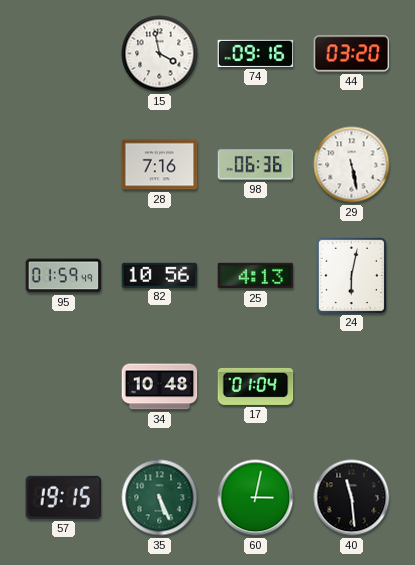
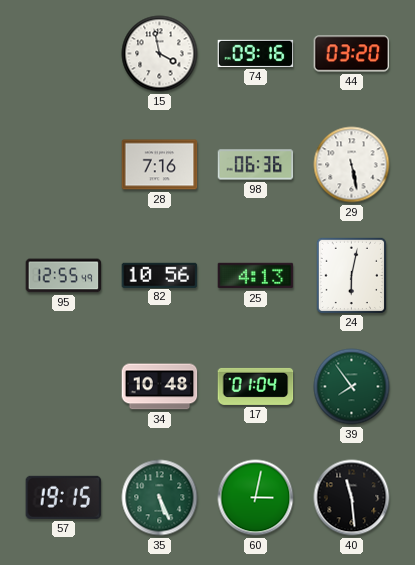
95: 01:59 -> 12:55
39: none -> 7:54
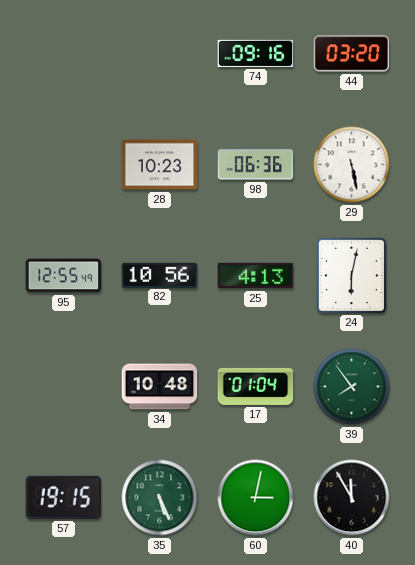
15: 3:58 -> none
28: 7:16 -> 10:23
40: 11:29 -> 11:55
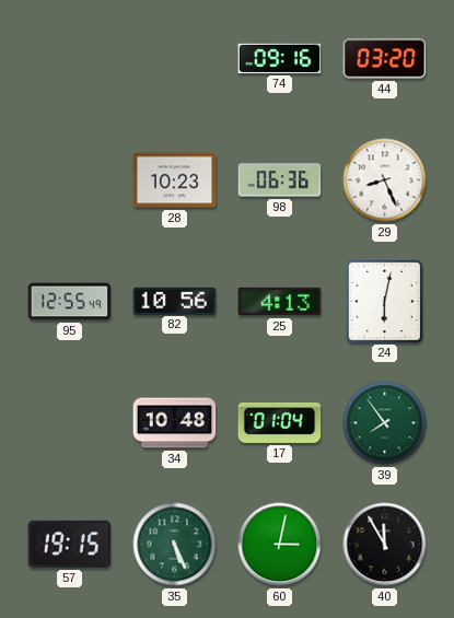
29: 5:28 -> 8:26
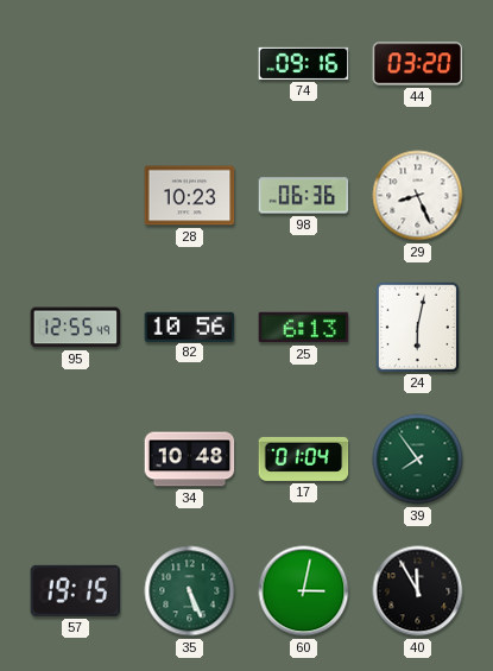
25: 4:13 -> 6:13
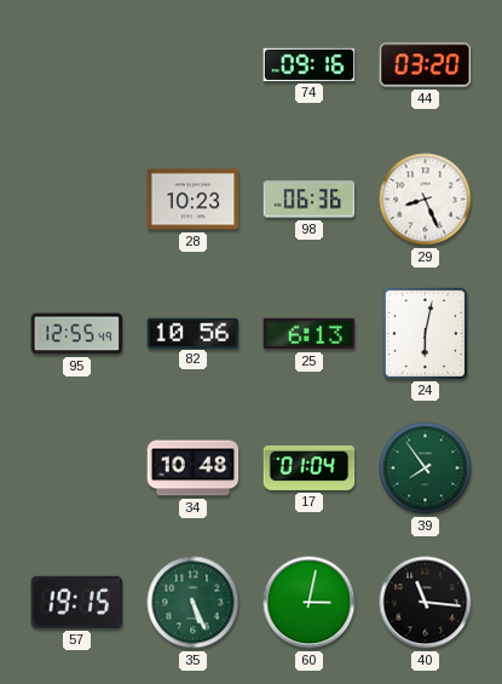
40: 11:55 -> 11:16
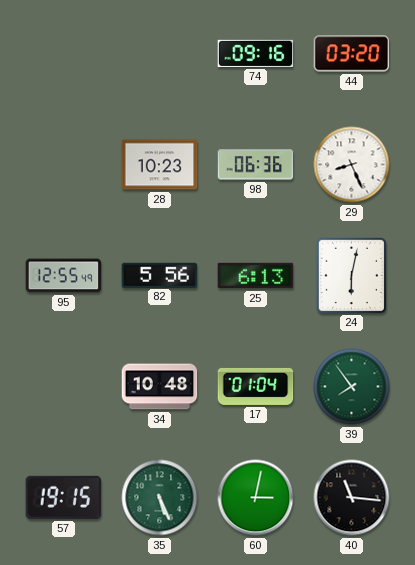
82: 10:56 -> 5:56
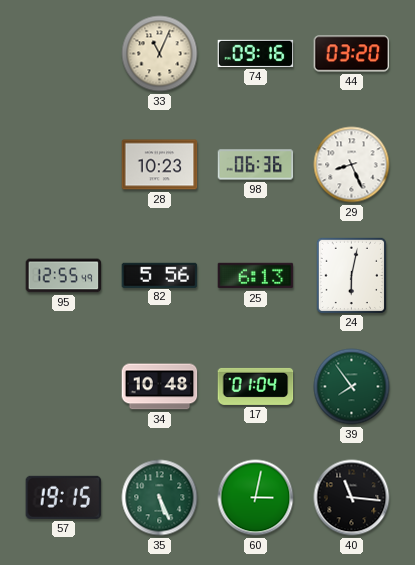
33: none -> 11:04
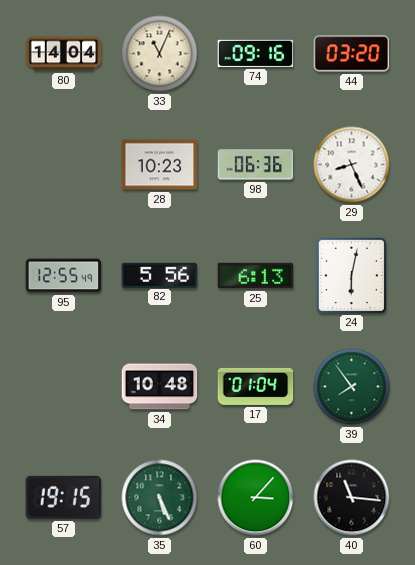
80: none -> 14:04
60: 3:02 -> 3:07
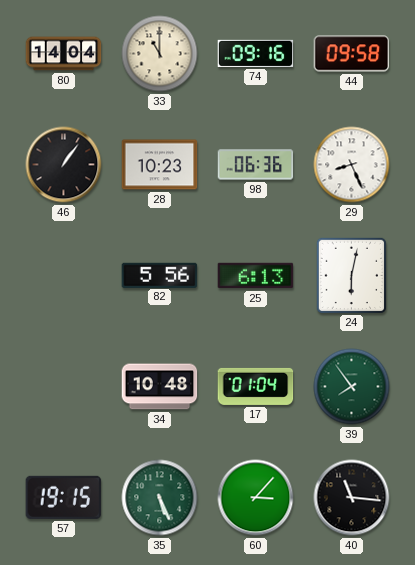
33: 11:04 -> 11:00
44: 03:20 -> 09:58
46: none -> 1:06
95: 12:55 -> none
